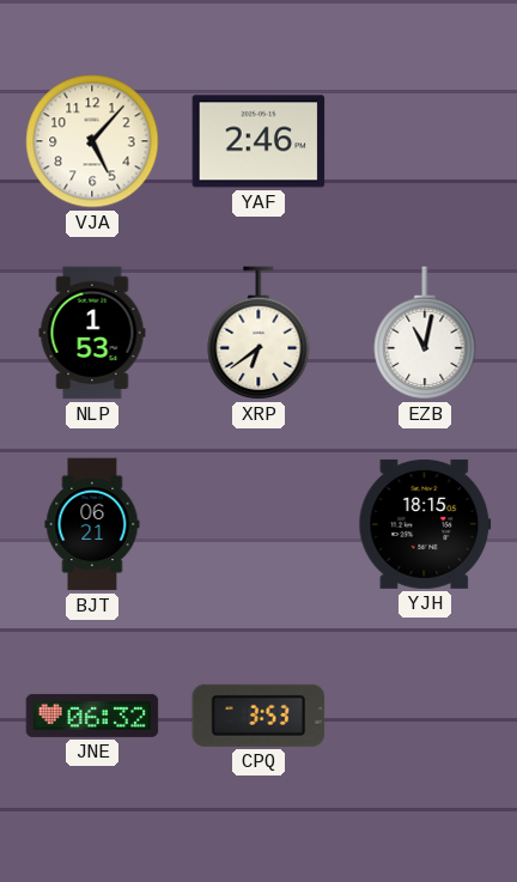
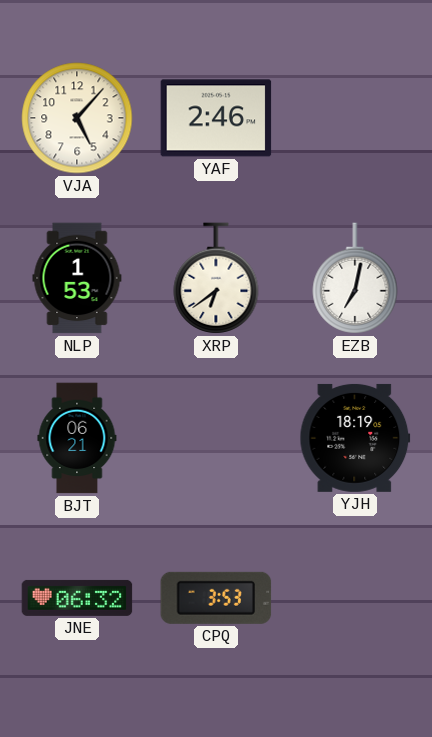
EZB: 11:02 -> 7:02
YJH: 18:15 -> 18:19
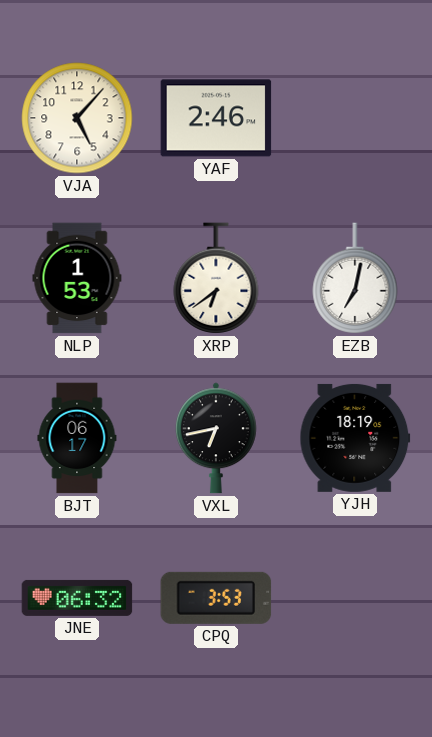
BJT: 06:21 -> 06:17
VXL: none -> 6:43
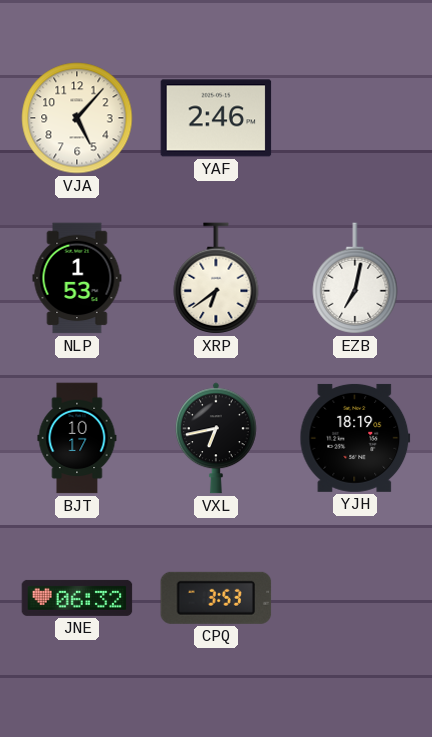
BJT: 06:17 -> 10:17
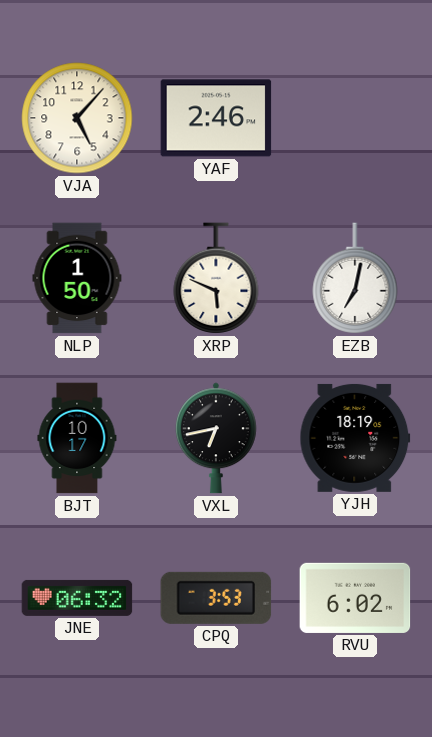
NLP: 1:53 -> 1:50
XRP: 6:39 -> 5:49
RVU: none -> 6:02
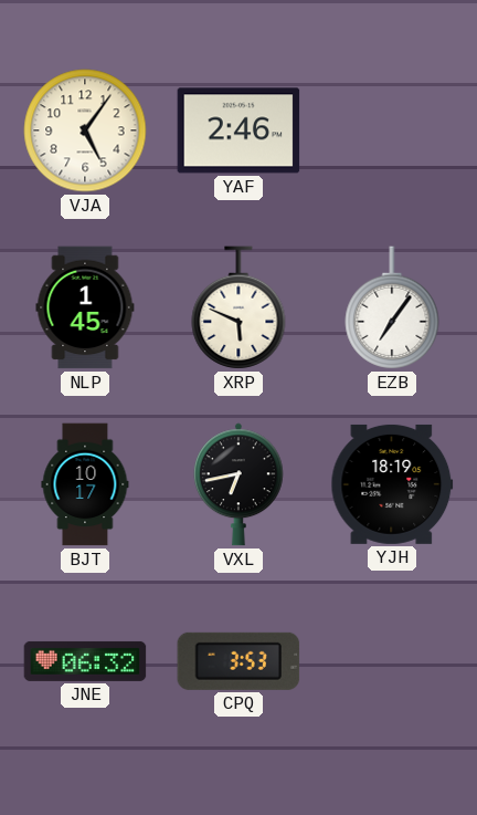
VJA: 5:07 -> 5:06
NLP: 1:50 -> 1:45
EZB: 7:02 -> 7:06
RVU: 6:02 -> none
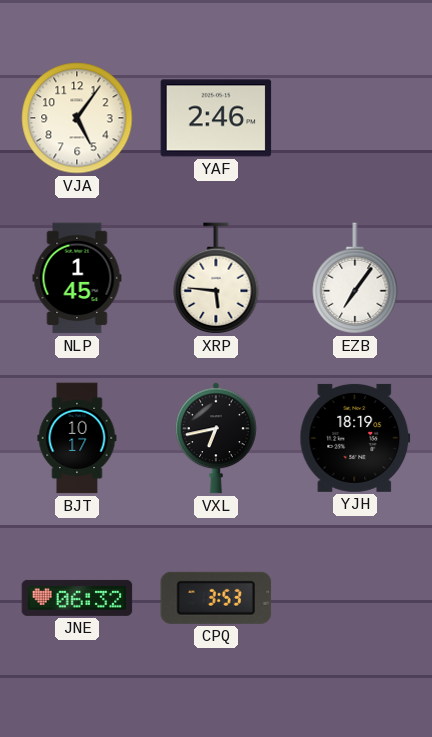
XRP: 5:49 -> 5:46
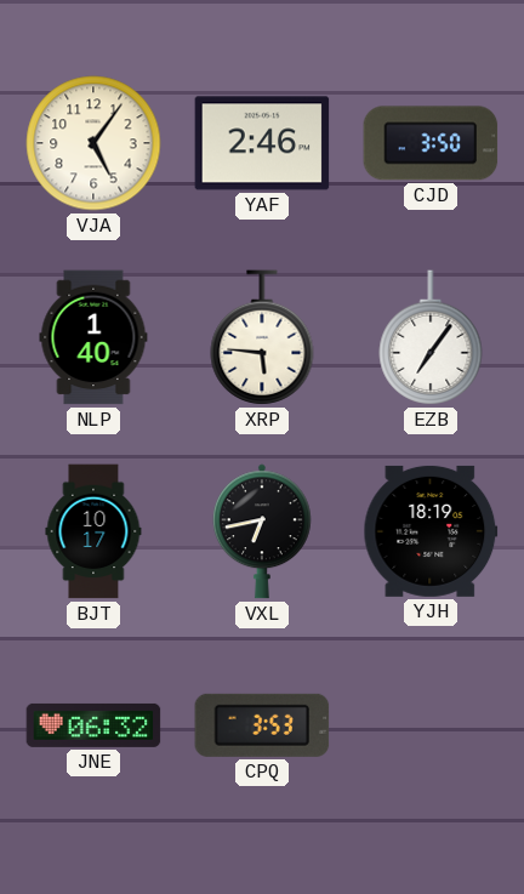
CJD: none -> 3:50
NLP: 1:45 -> 1:40
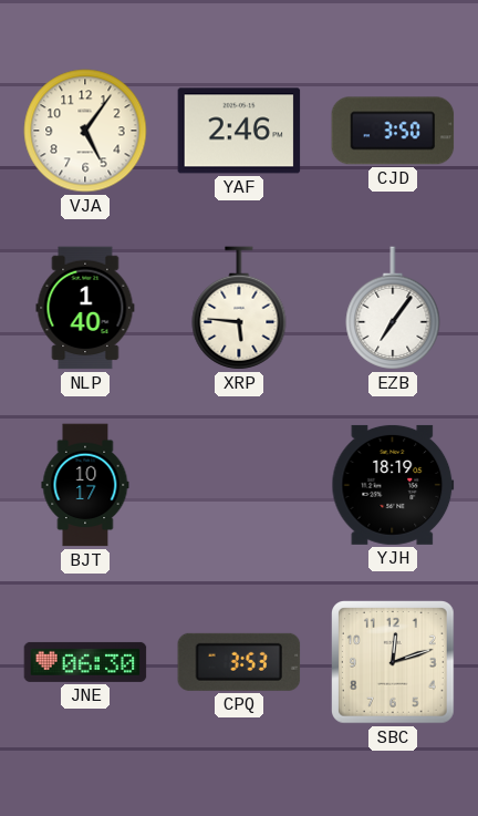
VXL: 6:43 -> none
JNE: 06:32 -> 06:30
SBC: none -> 12:12
